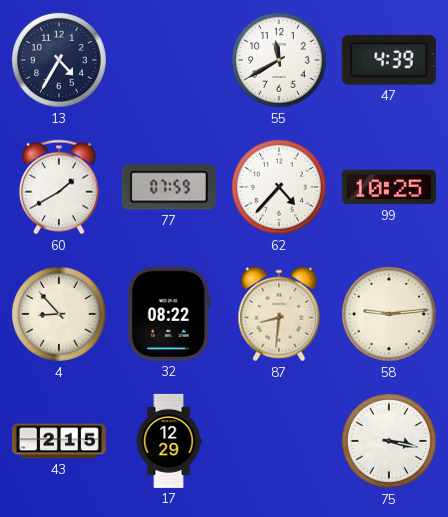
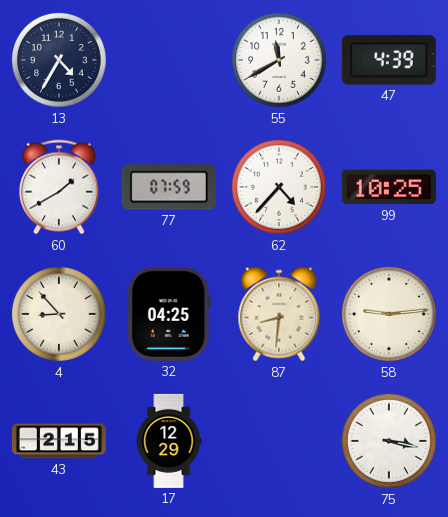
32: 08:22 -> 04:25
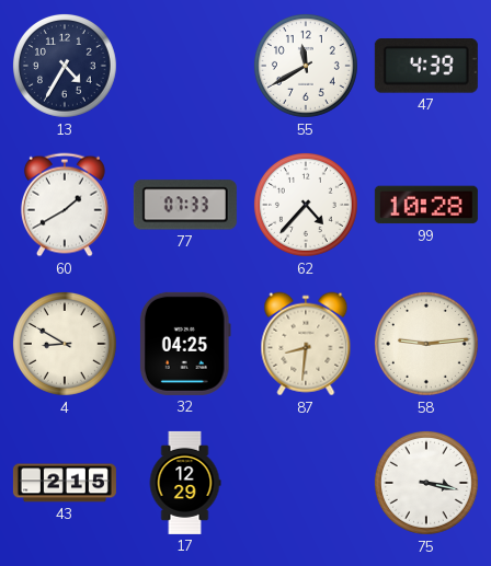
77: 07:59 -> 07:33
99: 10:25 -> 10:28
4: 8:53 -> 8:50
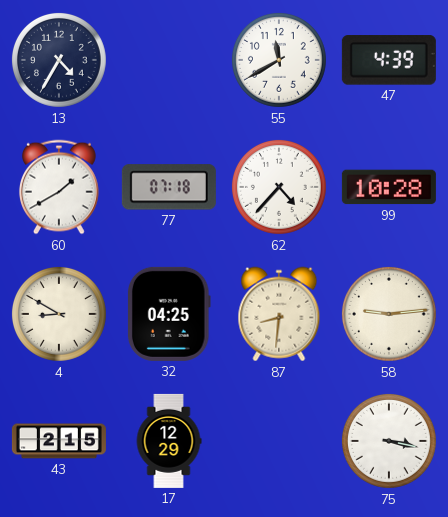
77: 07:33 -> 07:18
